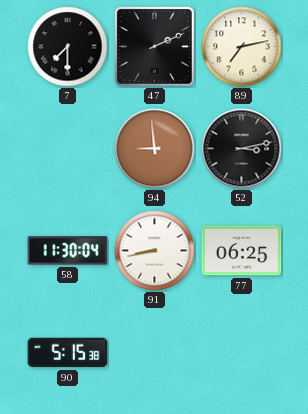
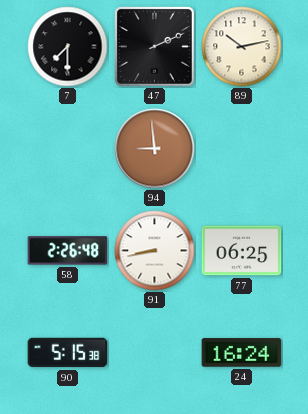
89: 7:13 -> 10:13
52: 3:13 -> none
58: 11:30 -> 2:26
24: none -> 16:24
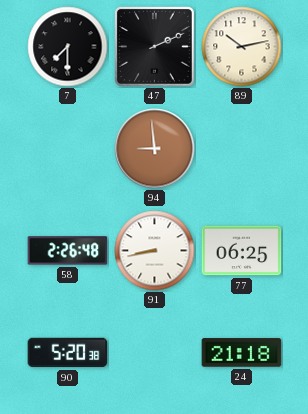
90: 5:15 -> 5:20
24: 16:24 -> 21:18
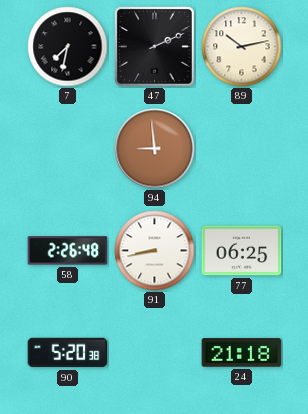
7: 7:30 -> 7:32
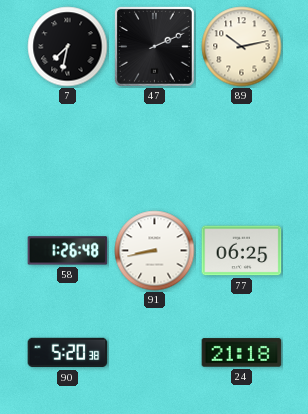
94: 8:59 -> none
58: 2:26 -> 1:26
